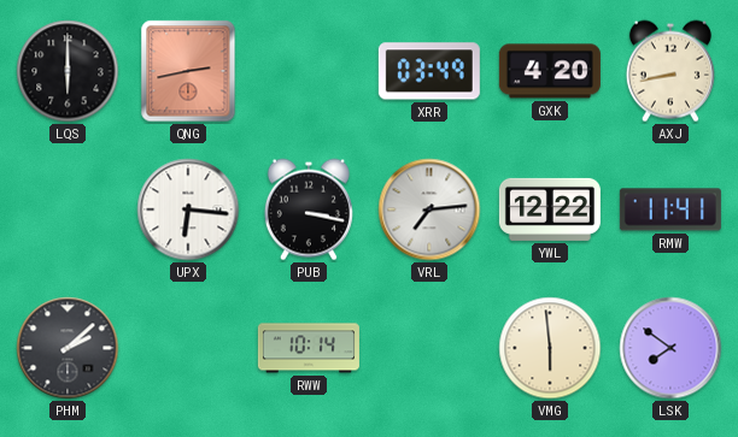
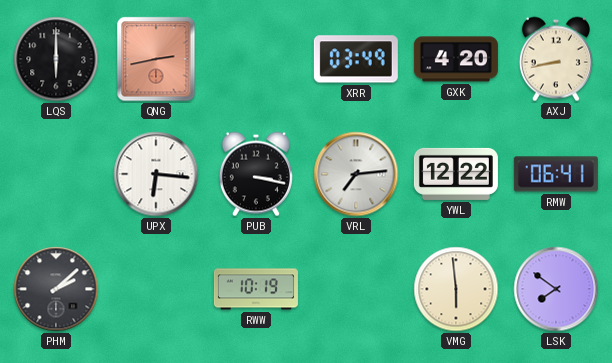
RMW: 11:41 -> 06:41
RWW: 10:14 -> 10:19
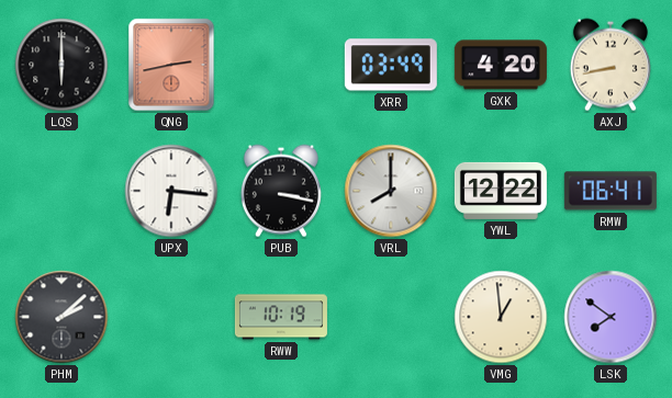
VRL: 7:14 -> 8:00
VMG: 5:59 -> 12:59
